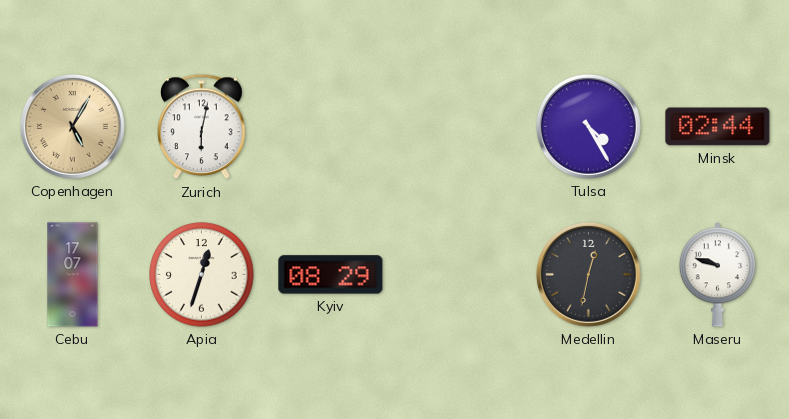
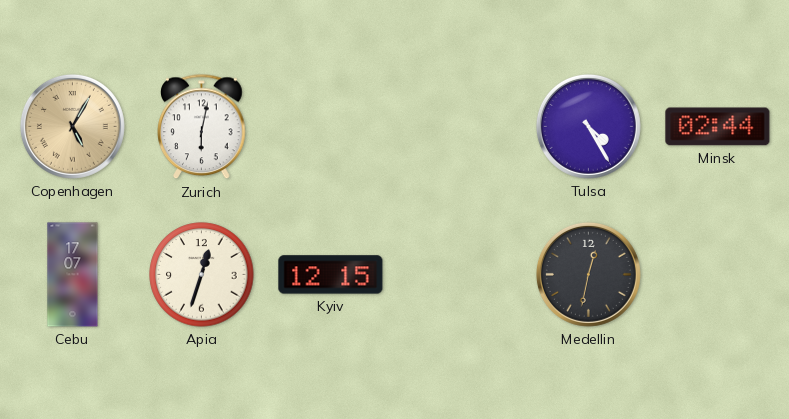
Kyiv: 08:29 -> 12:15
Maseru: 9:48 -> none
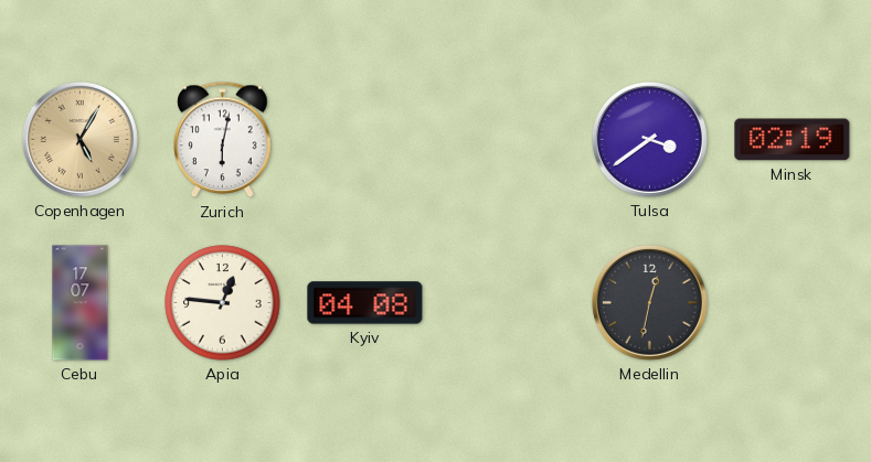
Tulsa: 4:25 -> 3:39
Minsk: 02:44 -> 02:19
Apia: 12:33 -> 12:46
Kyiv: 12:15 -> 04:08
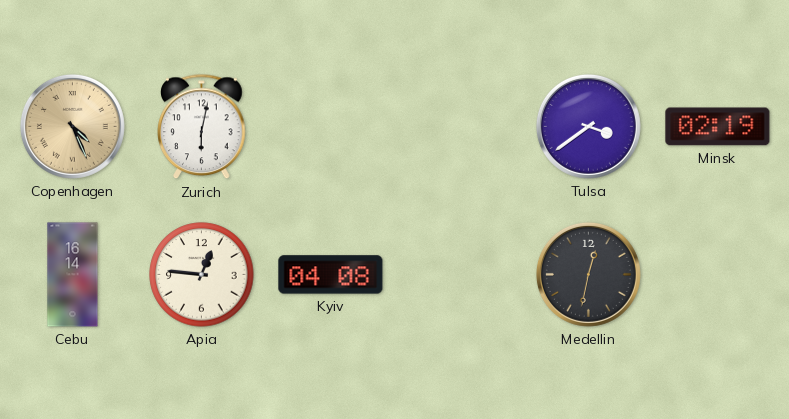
Copenhagen: 5:05 -> 4:26
Cebu: 17:07 -> 16:14
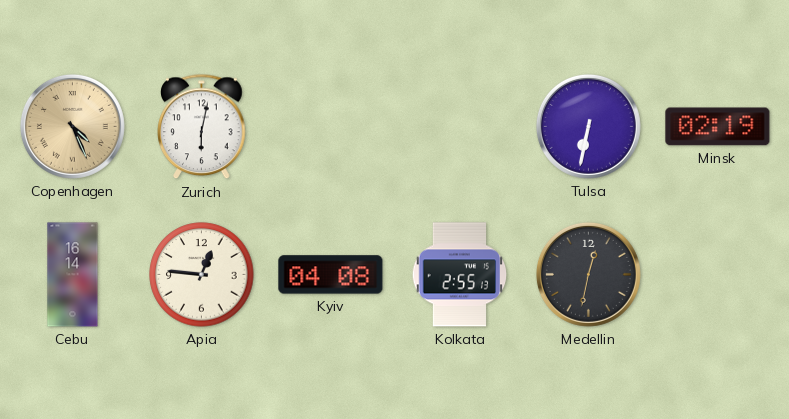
Tulsa: 3:39 -> 6:32
Kolkata: none -> 2:55
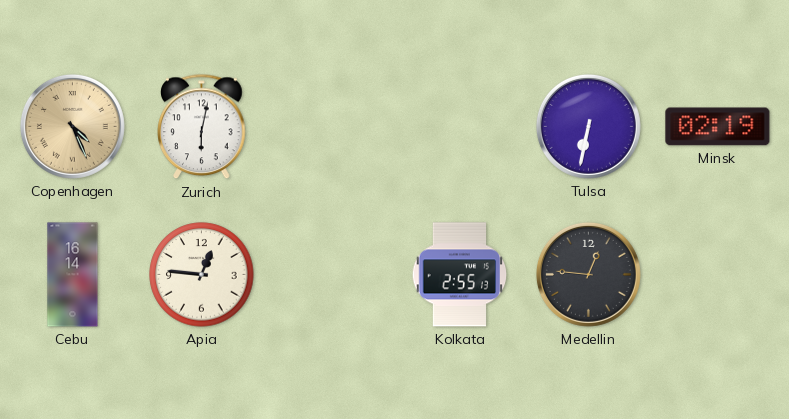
Kyiv: 04:08 -> none
Medellin: 12:32 -> 12:46
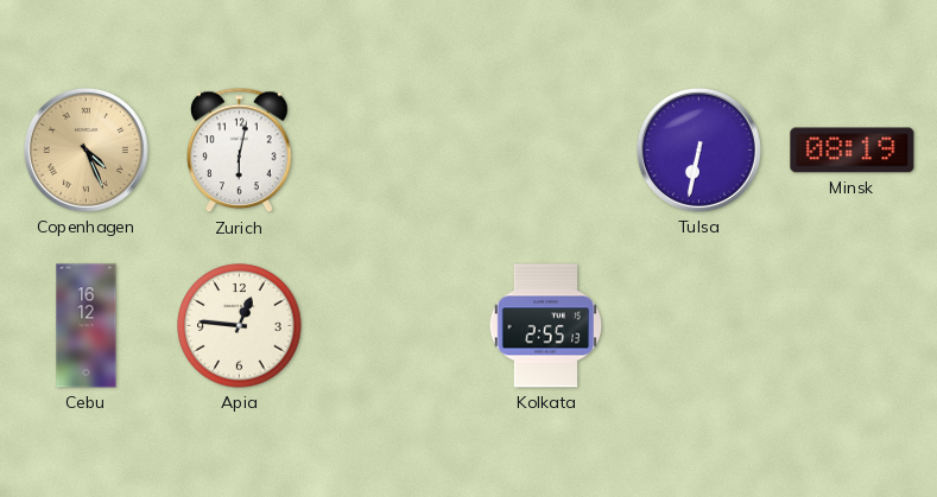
Minsk: 02:19 -> 08:19
Cebu: 16:14 -> 16:12
Medellin: 12:46 -> none
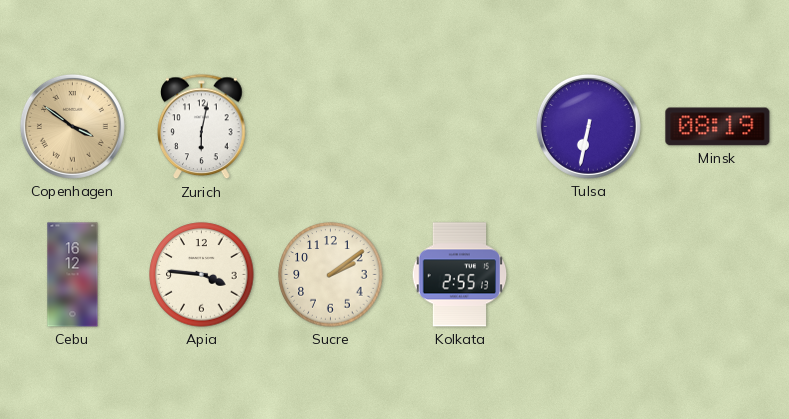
Copenhagen: 4:26 -> 3:51
Apia: 12:46 -> 3:46
Sucre: none -> 2:09
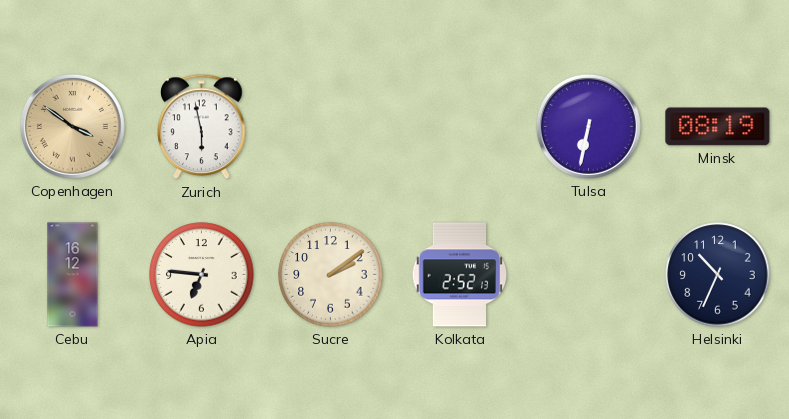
Zurich: 6:02 -> 5:58
Apia: 3:46 -> 6:46
Kolkata: 2:55 -> 2:52
Helsinki: none -> 10:34
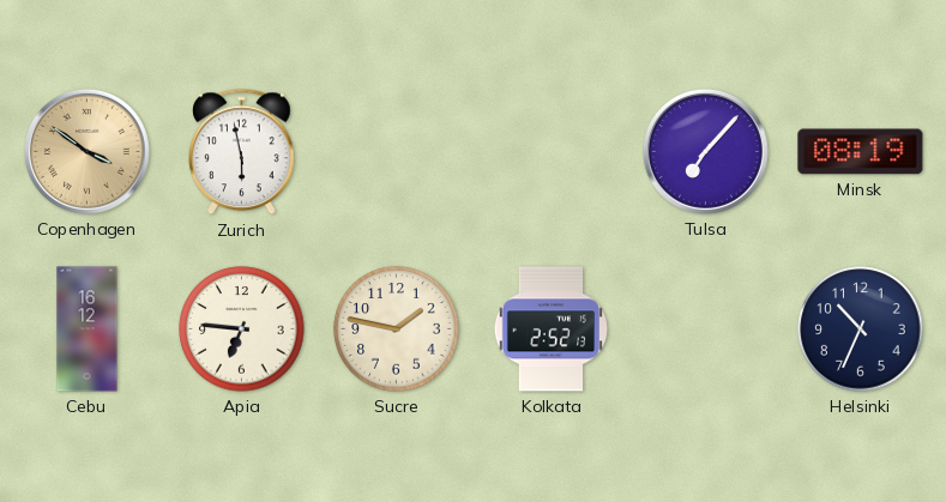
Tulsa: 6:32 -> 7:07
Sucre: 2:09 -> 1:47
